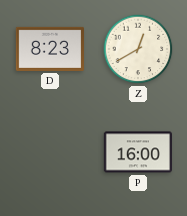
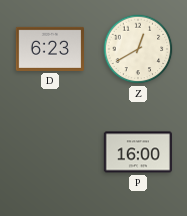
D: 8:23 -> 6:23
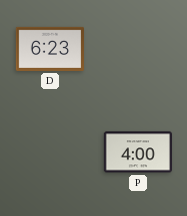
Z: 12:40 -> none
P: 16:00 -> 4:00
